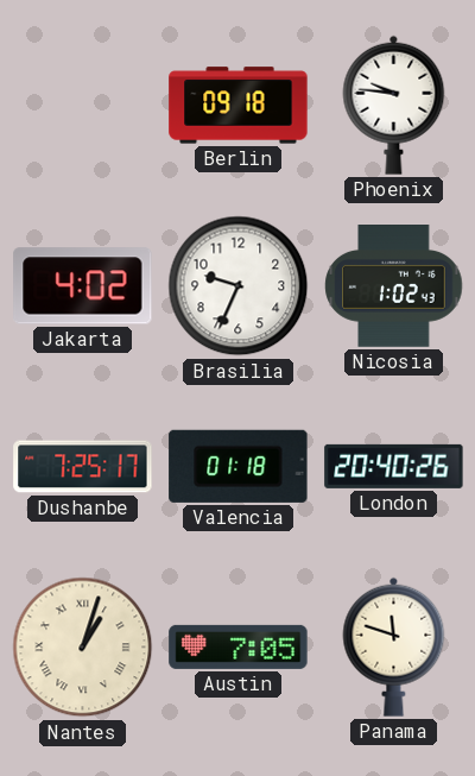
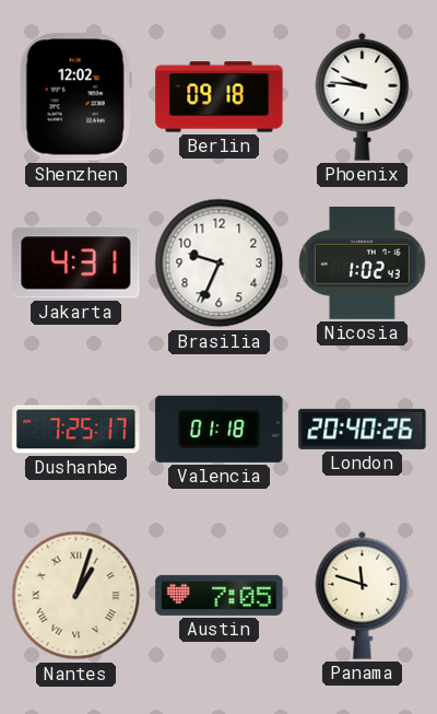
Shenzhen: none -> 12:02
Jakarta: 4:02 -> 4:31
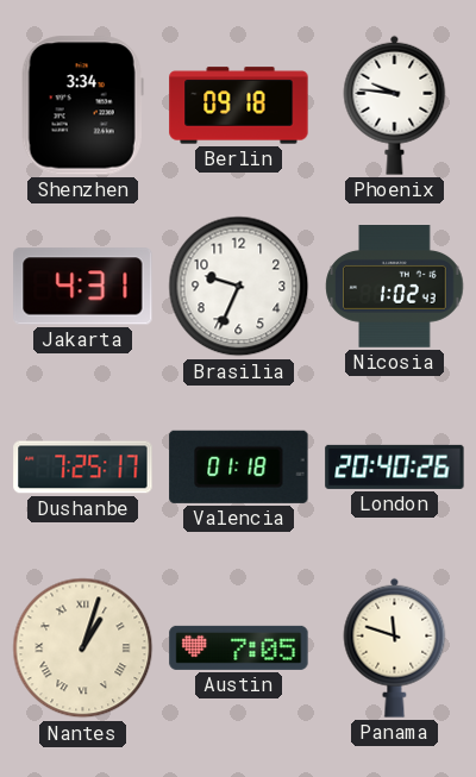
Shenzhen: 12:02 -> 3:34
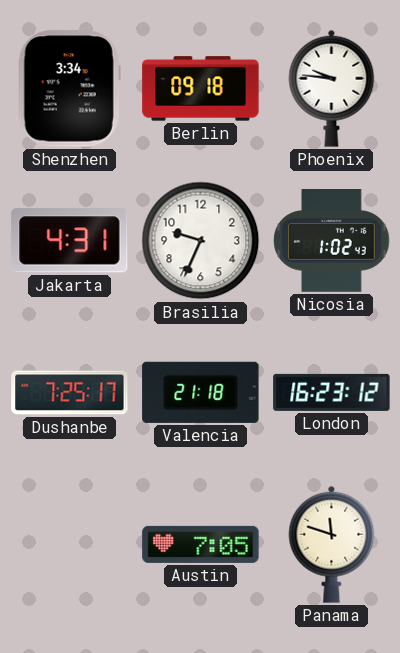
Valencia: 01:18 -> 21:18
London: 20:40 -> 16:23
Nantes: 1:03 -> none
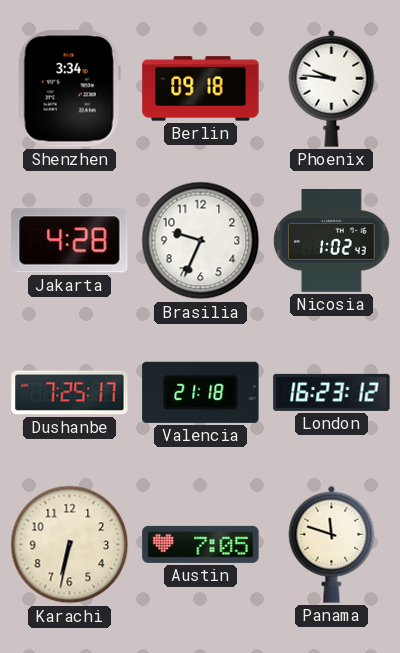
Jakarta: 4:31 -> 4:28
Karachi: none -> 6:32
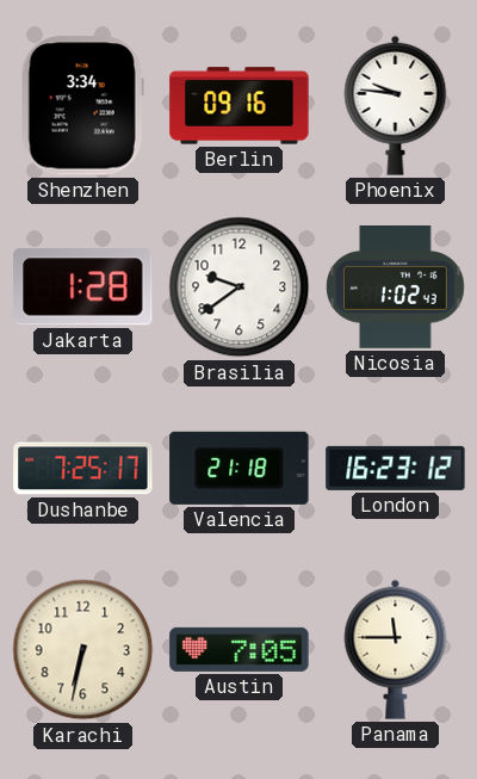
Berlin: 09:18 -> 09:16
Jakarta: 4:28 -> 1:28
Brasilia: 9:34 -> 9:39
Panama: 11:48 -> 11:45
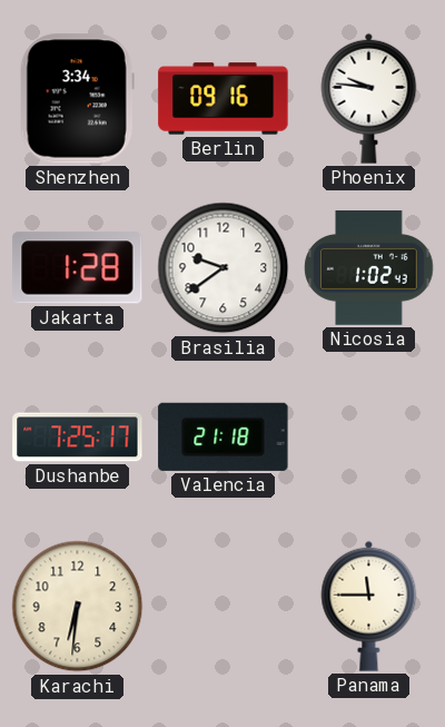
London: 16:23 -> none
Karachi: 6:32 -> 6:31
Austin: 7:05 -> none
